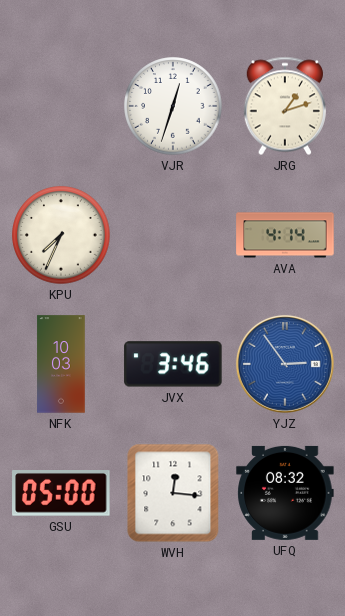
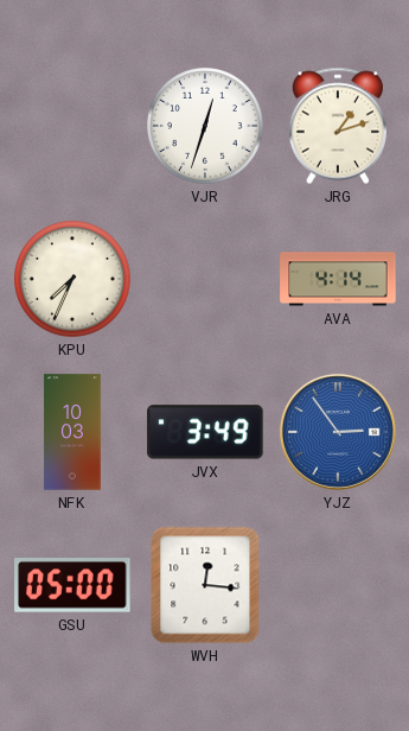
JVX: 3:46 -> 3:49
UFQ: 08:32 -> none
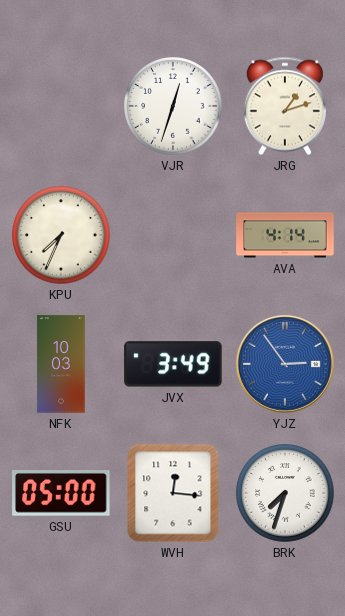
BRK: none -> 7:33
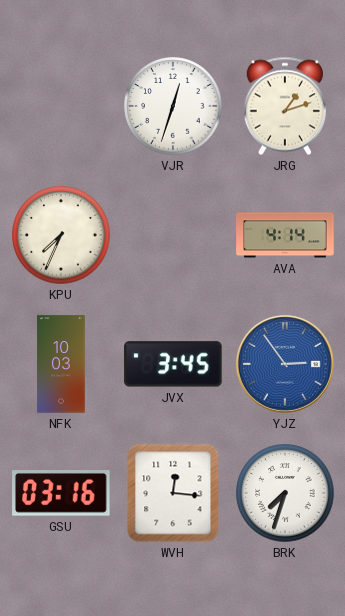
JVX: 3:49 -> 3:45
GSU: 05:00 -> 03:16
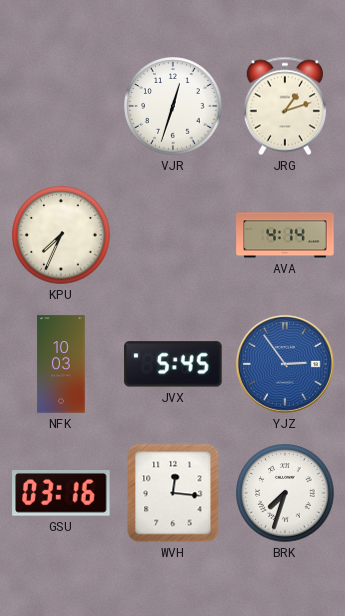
JVX: 3:45 -> 5:45
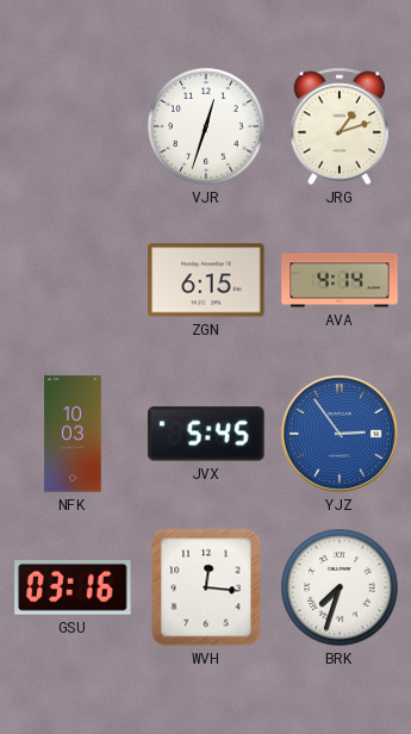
KPU: 7:34 -> none
ZGN: none -> 6:15
